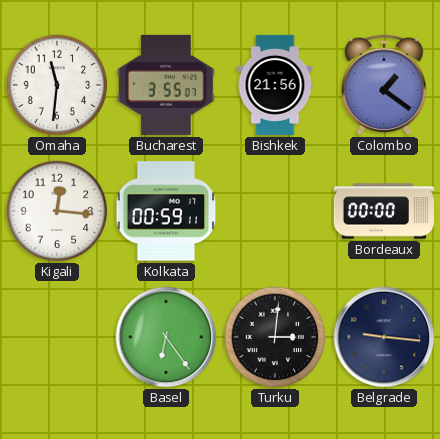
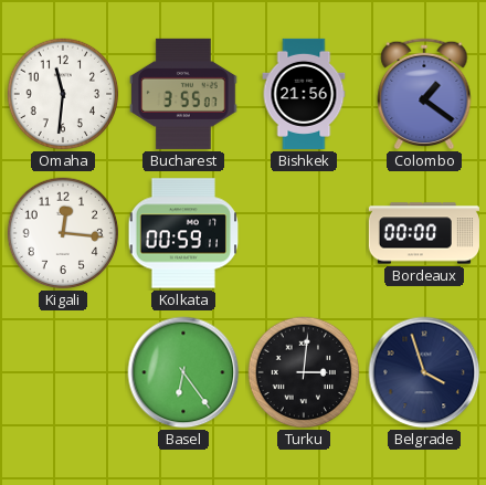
Belgrade: 9:16 -> 3:57
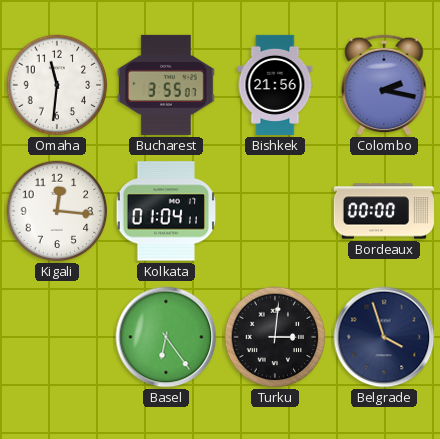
Colombo: 1:21 -> 2:17
Kolkata: 00:59 -> 01:04
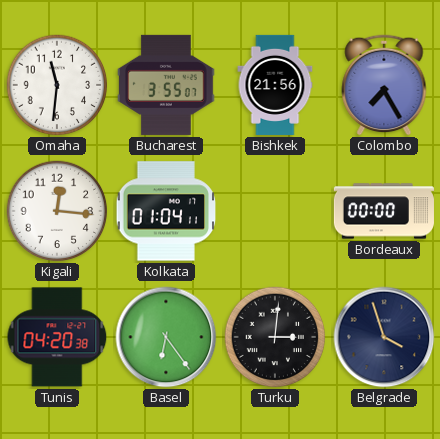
Colombo: 2:17 -> 7:25
Tunis: none -> 04:20
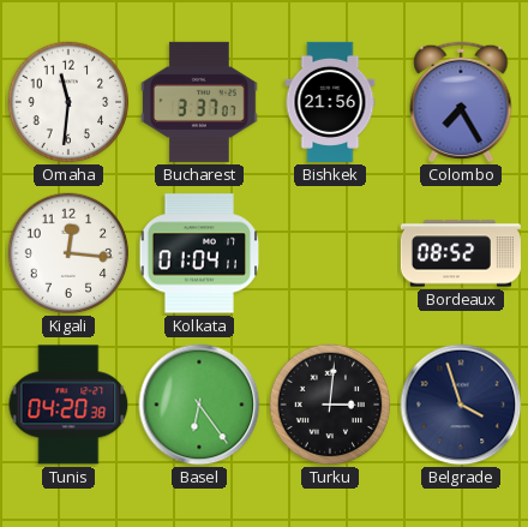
Bucharest: 3:55 -> 3:37
Bordeaux: 00:00 -> 08:52
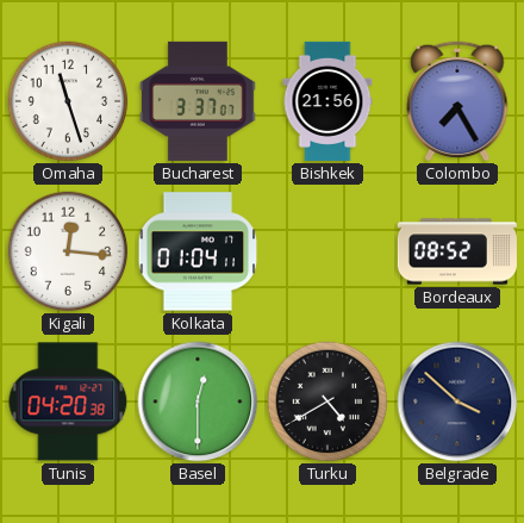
Omaha: 11:31 -> 11:27
Basel: 6:24 -> 12:30
Turku: 3:01 -> 4:40
Belgrade: 3:57 -> 3:52
